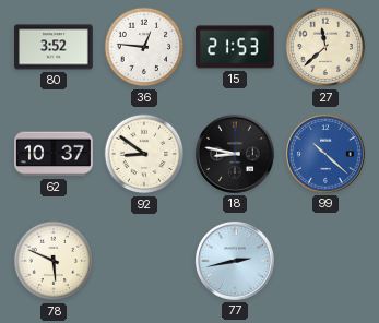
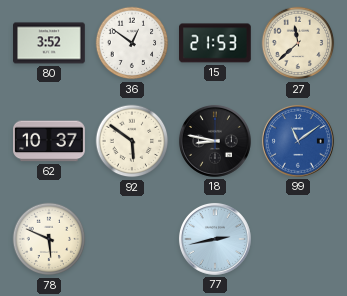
36: 12:46 -> 12:51
92: 8:51 -> 5:51
99: 10:22 -> 11:09
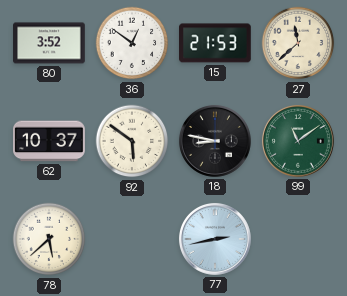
99 dial: blue -> green
78: 5:49 -> 5:38
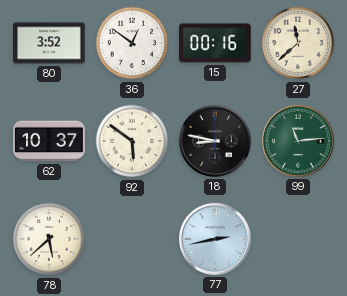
15: 21:53 -> 00:16
99: 11:09 -> 11:14
